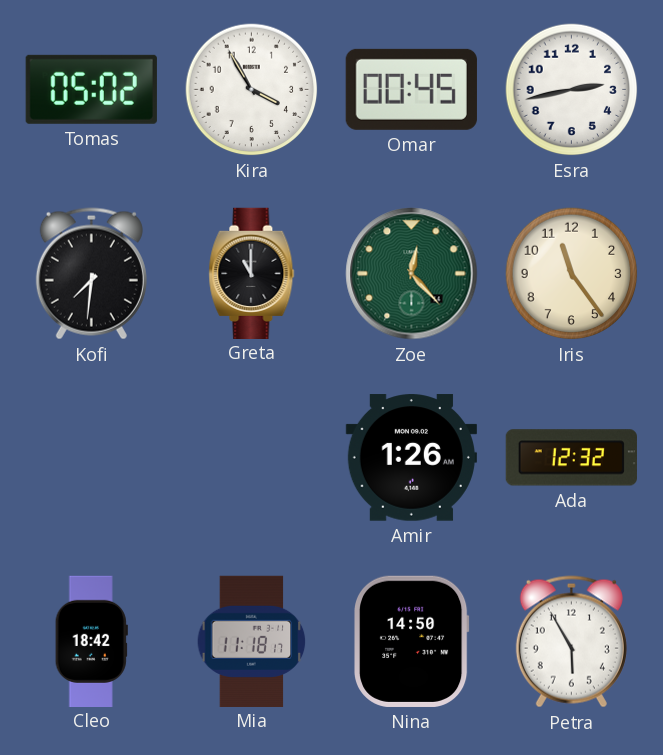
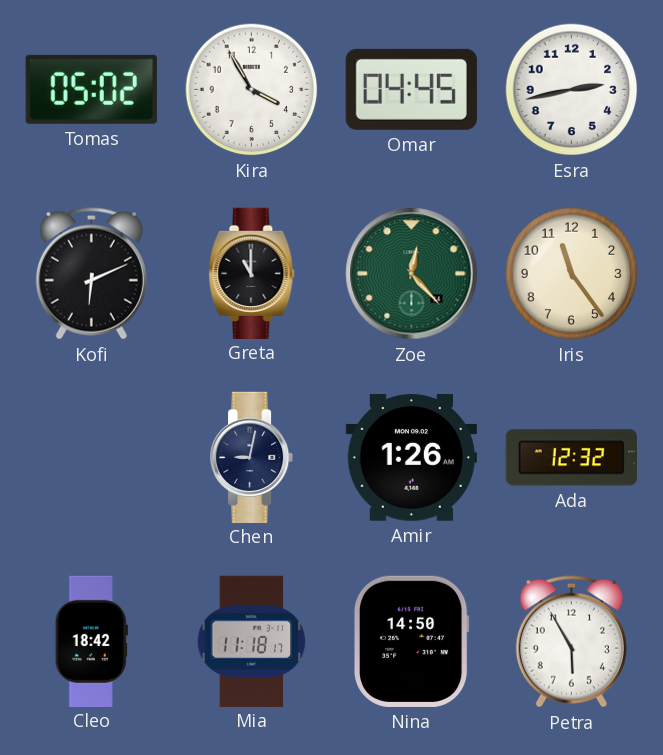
Omar: 00:45 -> 04:45
Kofi: 7:31 -> 6:11
Chen: none -> 9:02
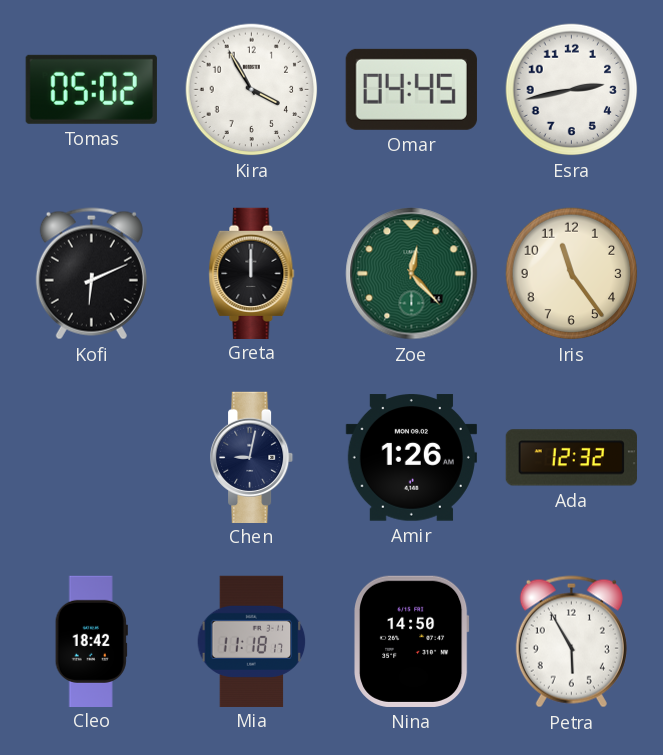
Greta: 11:00 -> 12:00
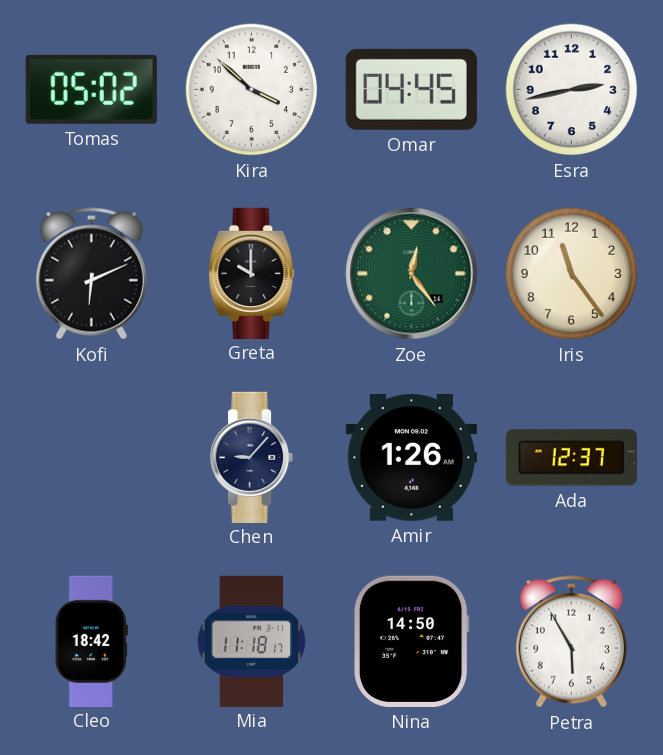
Kira: 3:55 -> 3:52
Greta: 12:00 -> 10:00
Zoe: 12:23 -> 12:24
Chen: 9:02 -> 9:07
Ada: 12:32 -> 12:37
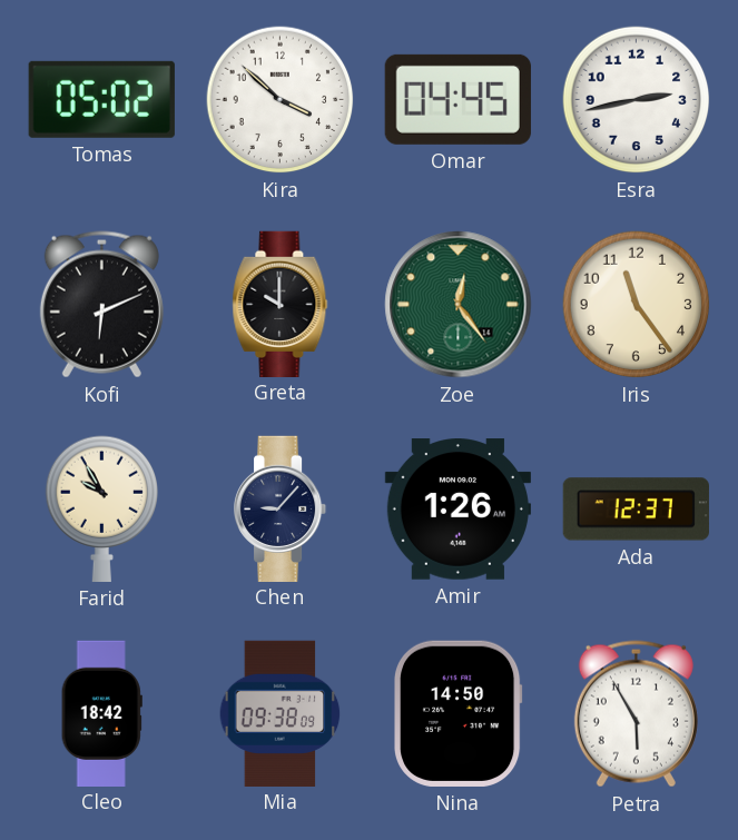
Farid: none -> 9:55
Mia: 11:18 -> 09:38
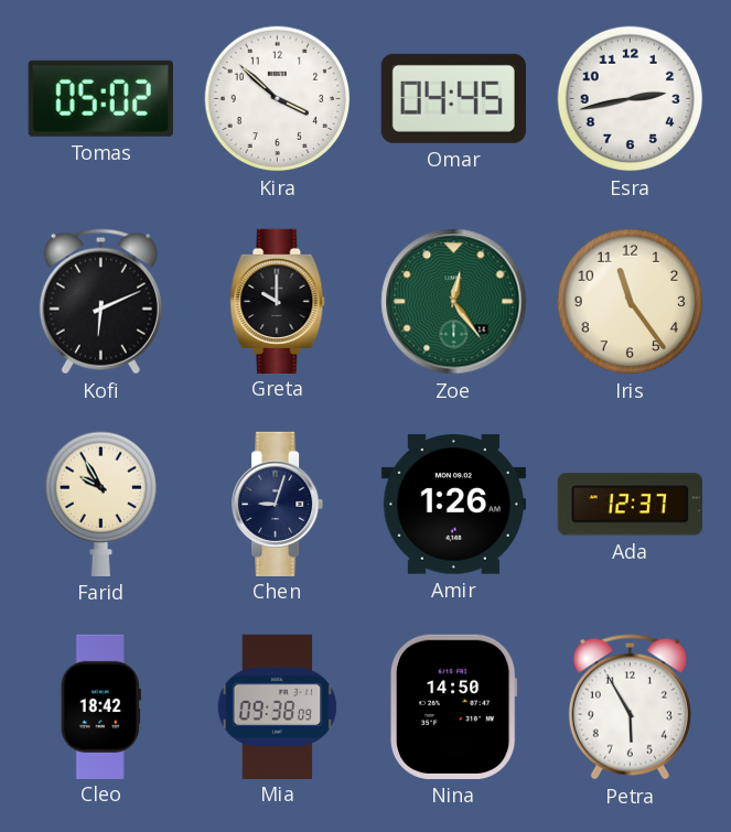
Chen: 9:07 -> 9:03
